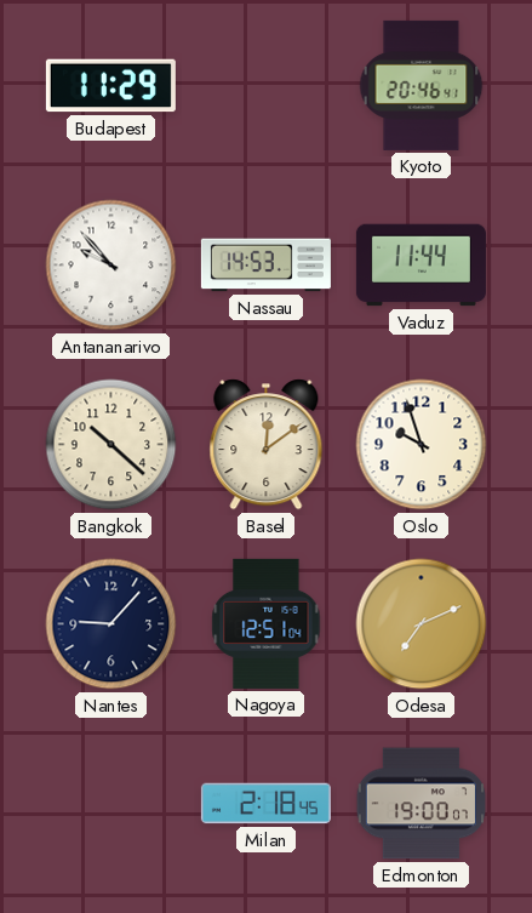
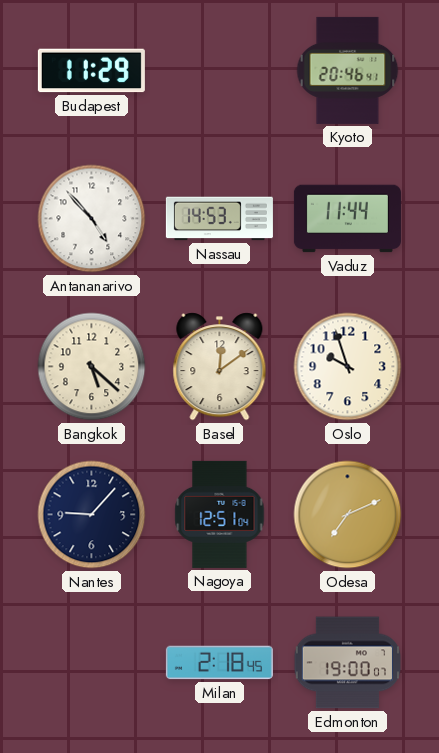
Antananarivo: 9:53 -> 4:53
Bangkok: 10:22 -> 5:22
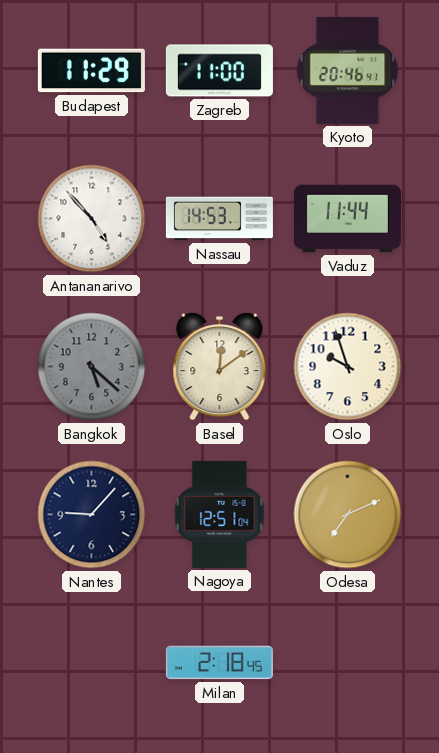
Zagreb: none -> 11:00
Bangkok dial: cream -> grey
Edmonton: 19:00 -> none
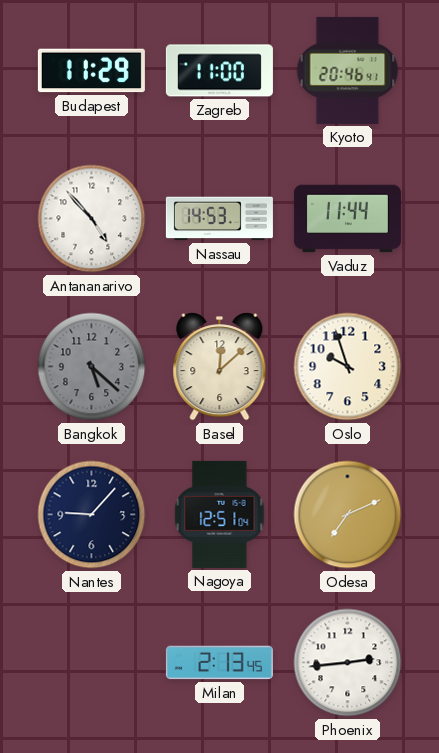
Basel: 12:09 -> 12:08
Milan: 2:18 -> 2:13
Phoenix: none -> 2:44
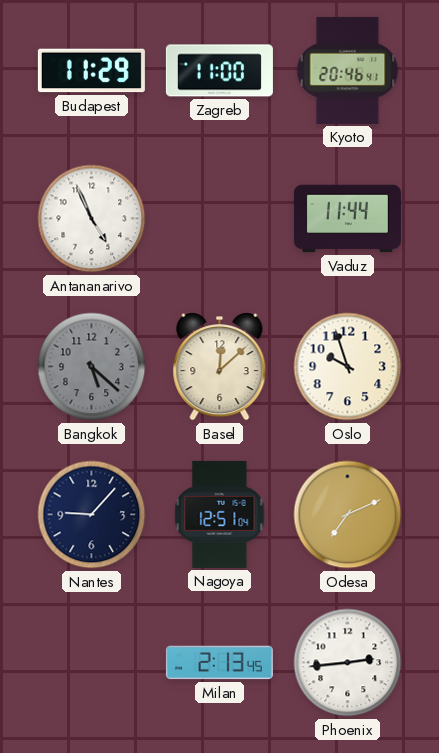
Antananarivo: 4:53 -> 4:56
Nassau: 14:53 -> none
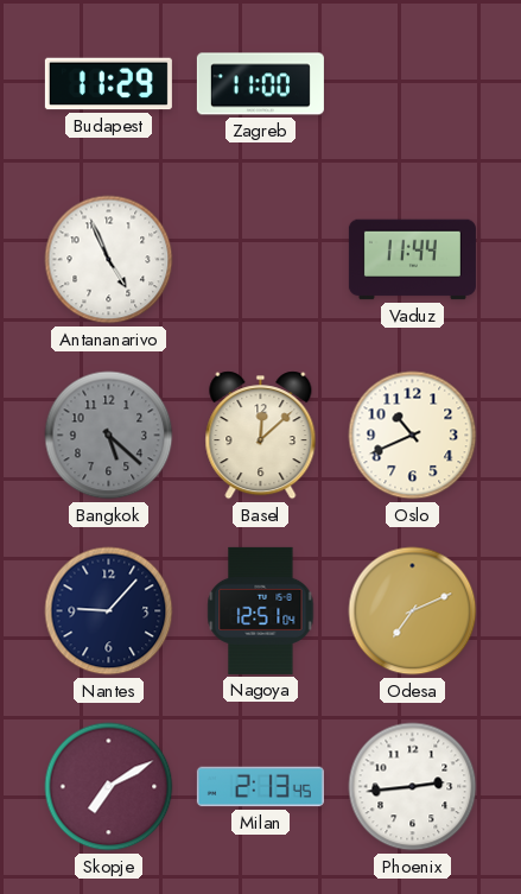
Kyoto: 20:46 -> none
Oslo: 9:57 -> 10:41
Skopje: none -> 7:10
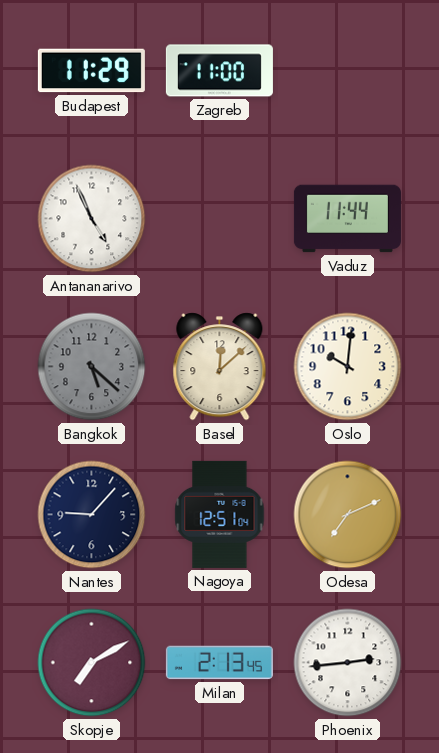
Oslo: 10:41 -> 10:01
